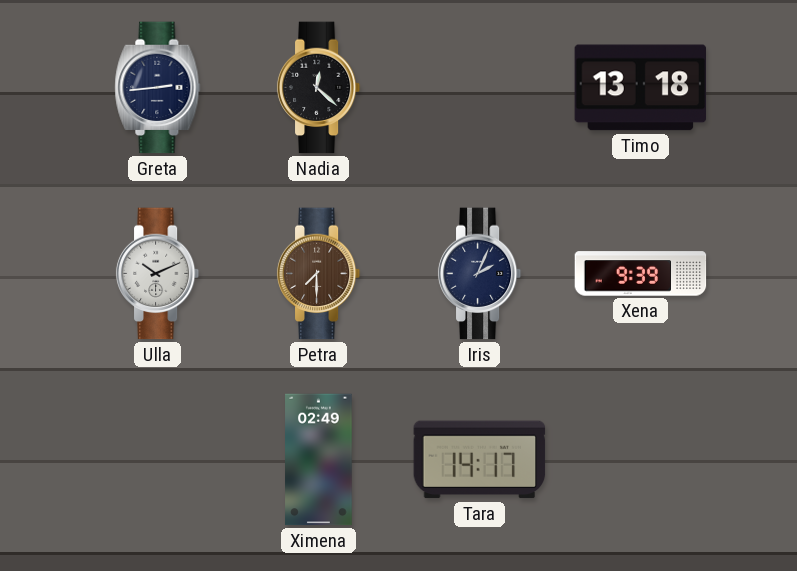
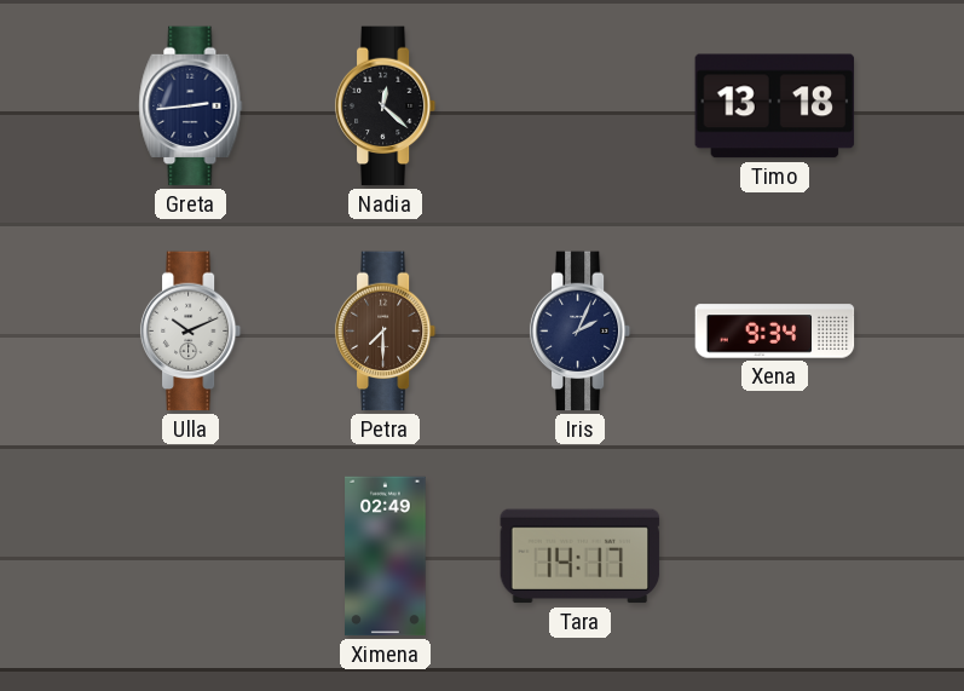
Xena: 9:39 -> 9:34
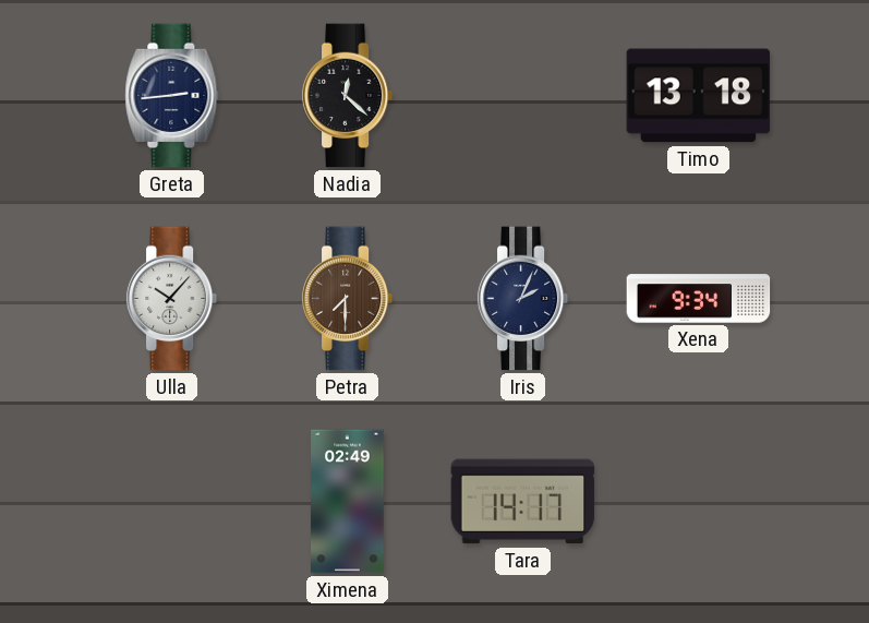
Ulla: 10:11 -> 10:07
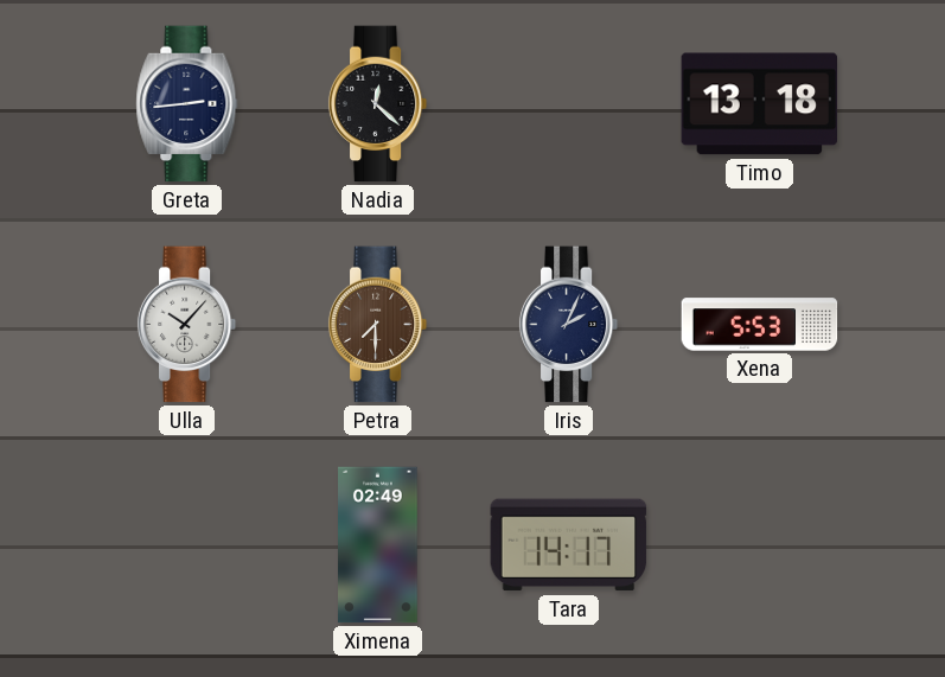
Xena: 9:34 -> 5:53
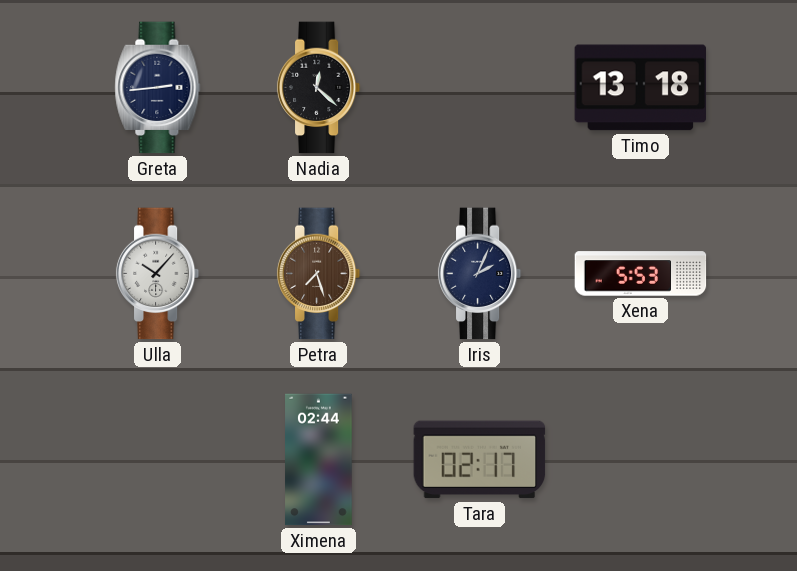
Petra: 7:30 -> 7:27
Ximena: 02:49 -> 02:44
Tara: 14:17 -> 02:17
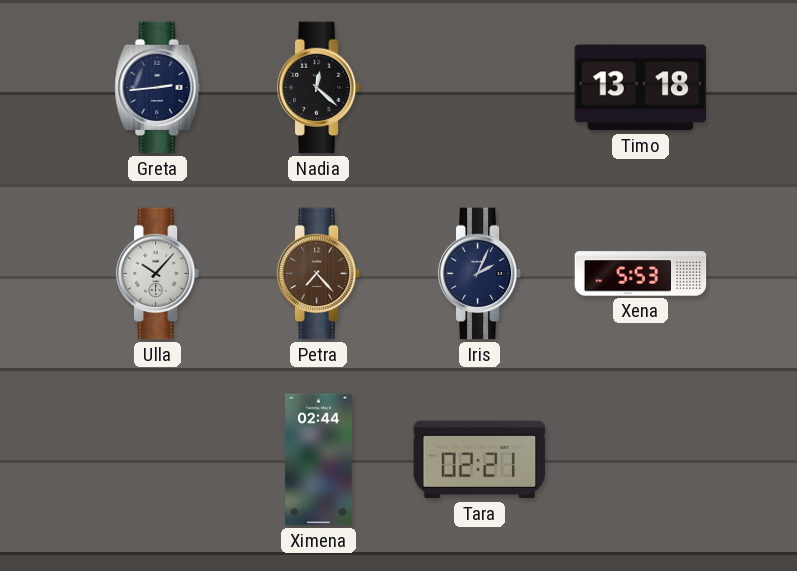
Petra: 7:27 -> 7:23
Tara: 02:17 -> 02:21
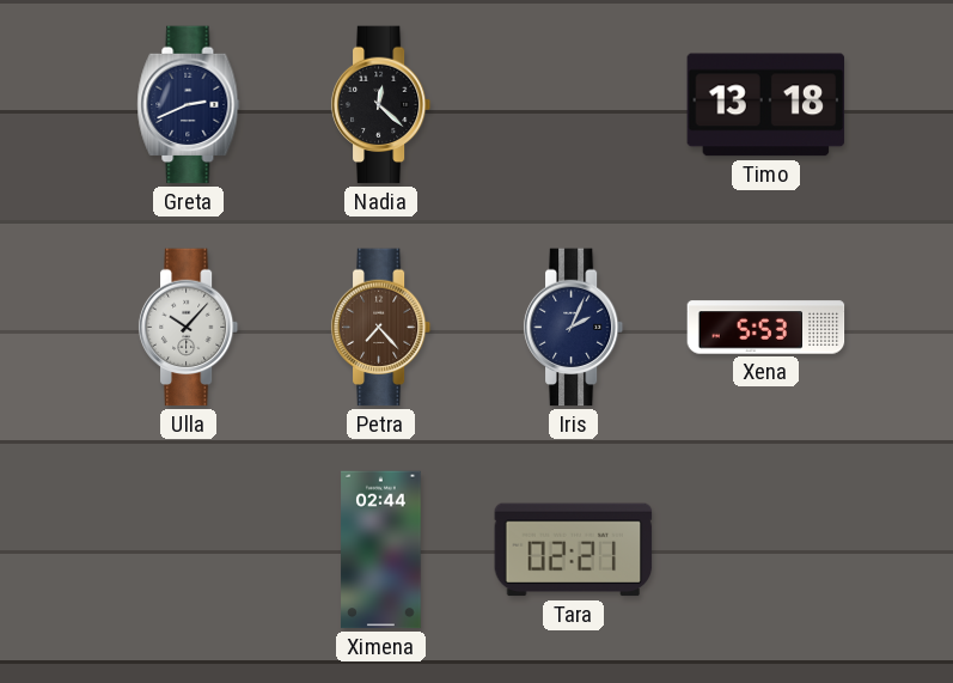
Greta: 2:44 -> 2:41
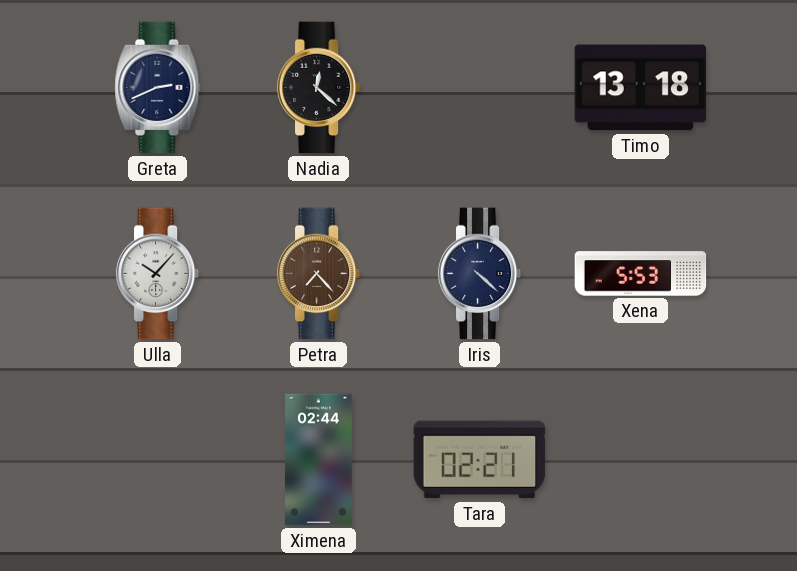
Iris: 2:04 -> 4:22
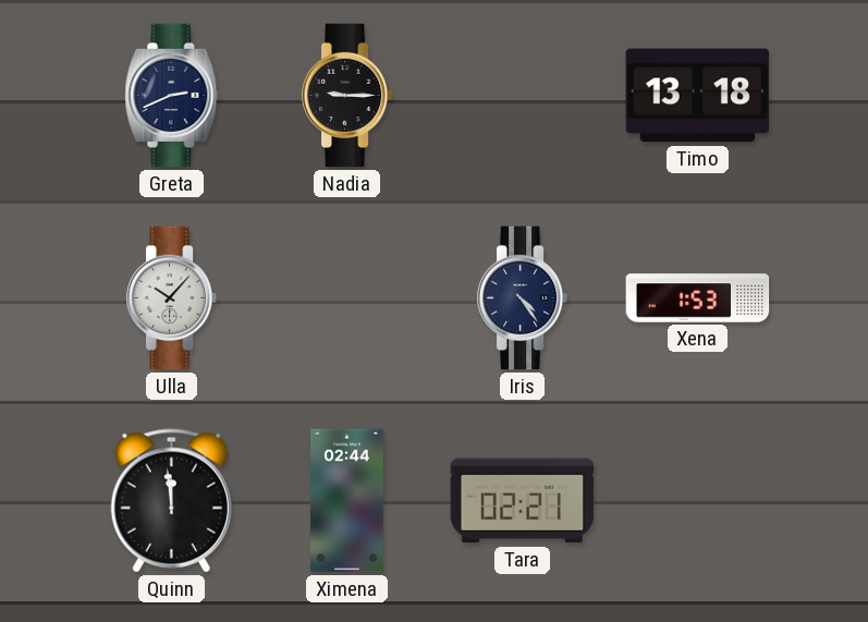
Nadia: 12:22 -> 9:15
Petra: 7:23 -> none
Iris: 4:22 -> 4:24
Xena: 5:53 -> 1:53
Quinn: none -> 11:59
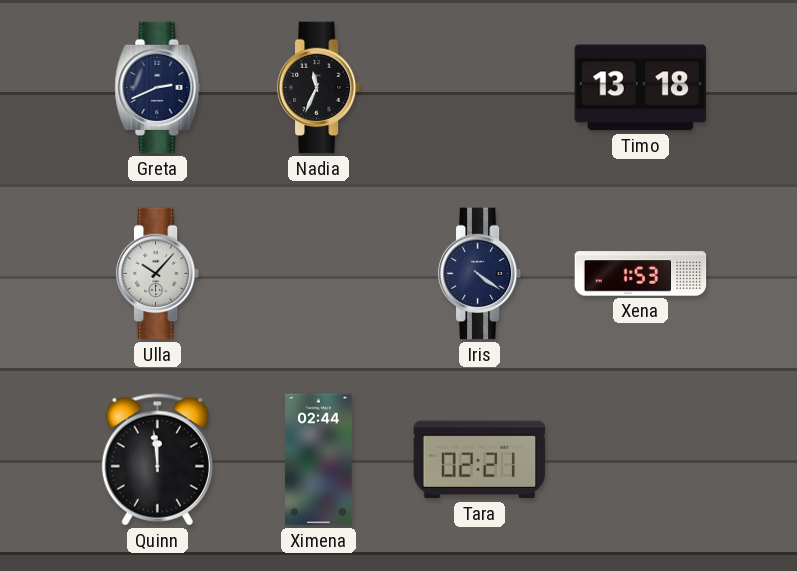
Nadia: 9:15 -> 11:34
Iris: 4:24 -> 4:21
